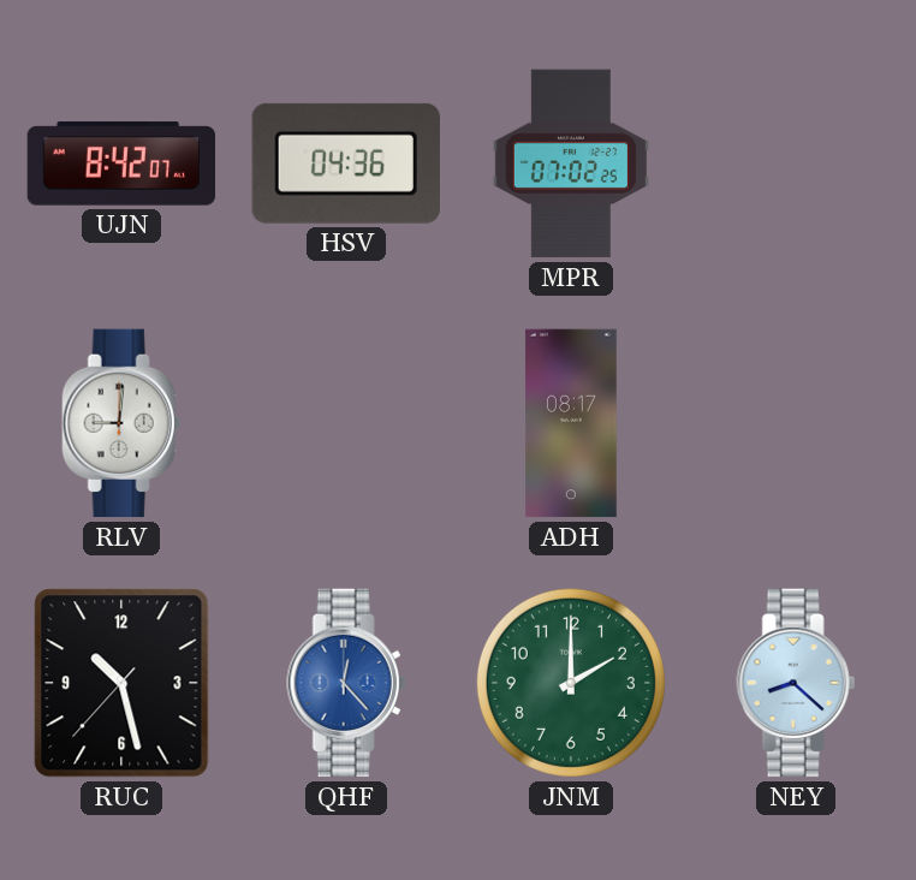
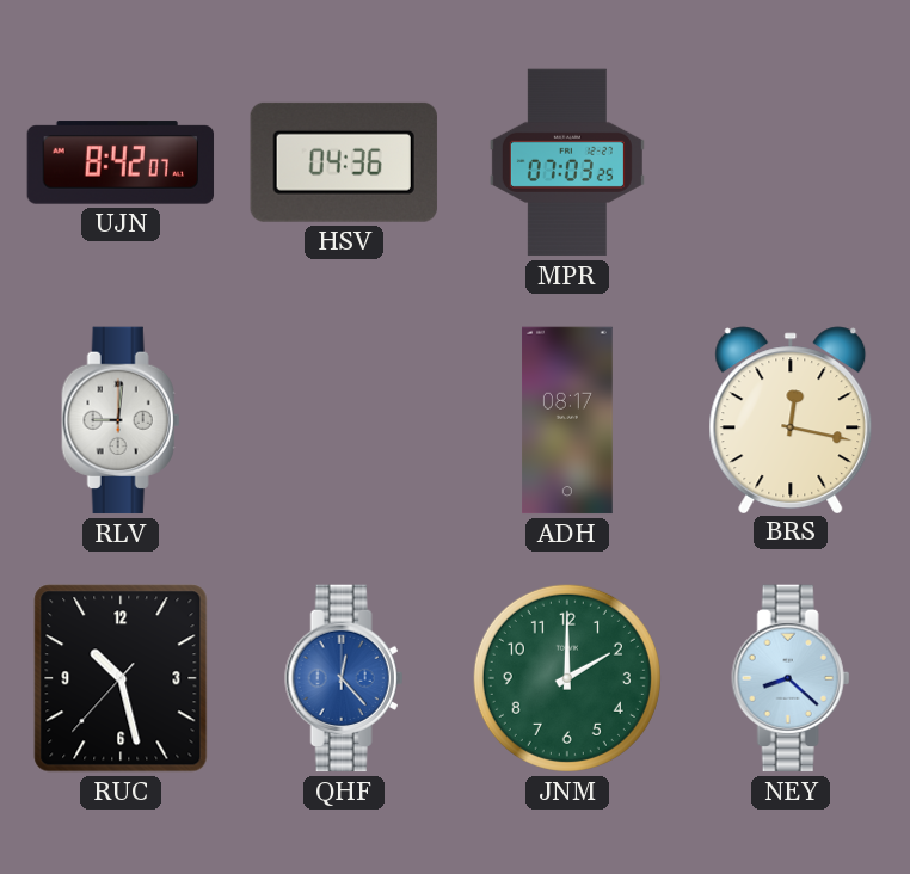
MPR: 07:02 -> 07:03
BRS: none -> 12:17
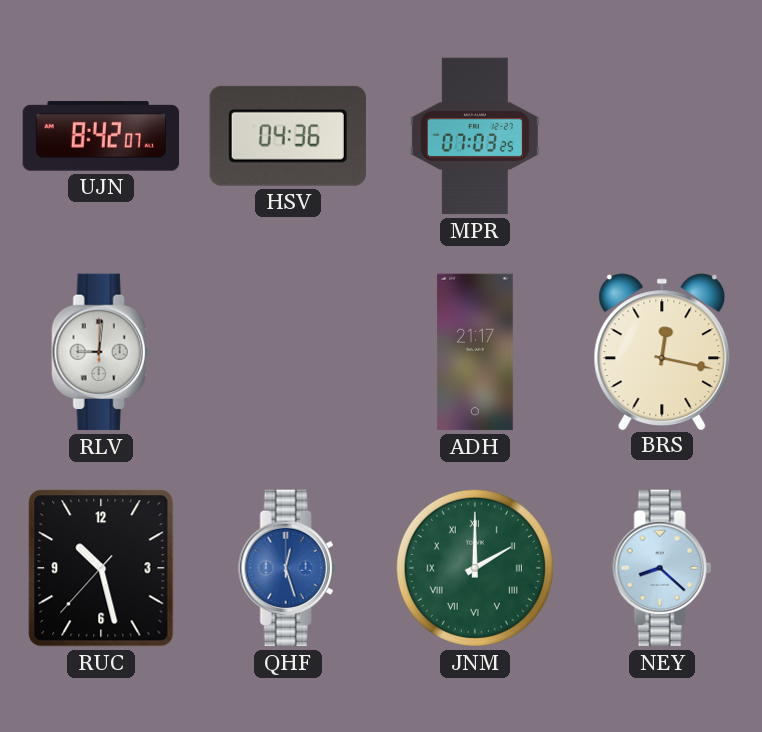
ADH: 08:17 -> 21:17
QHF: 12:23 -> 12:27
JNM numerals: Arabic -> Roman
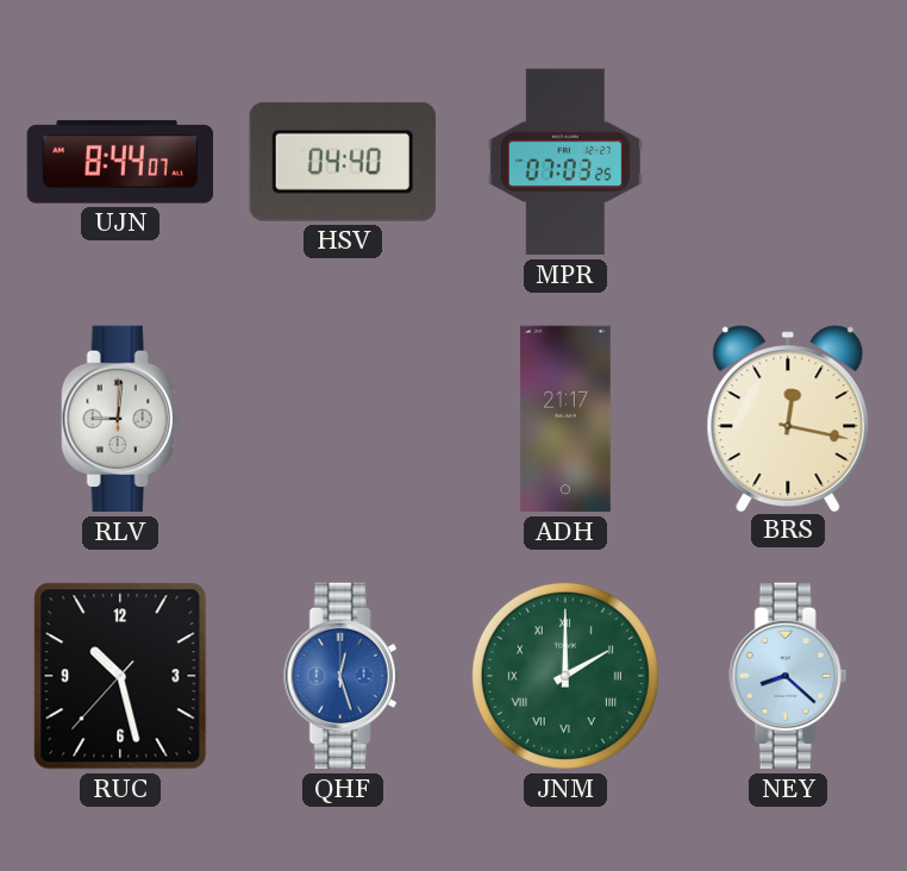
UJN: 8:42 -> 8:44
HSV: 04:36 -> 04:40
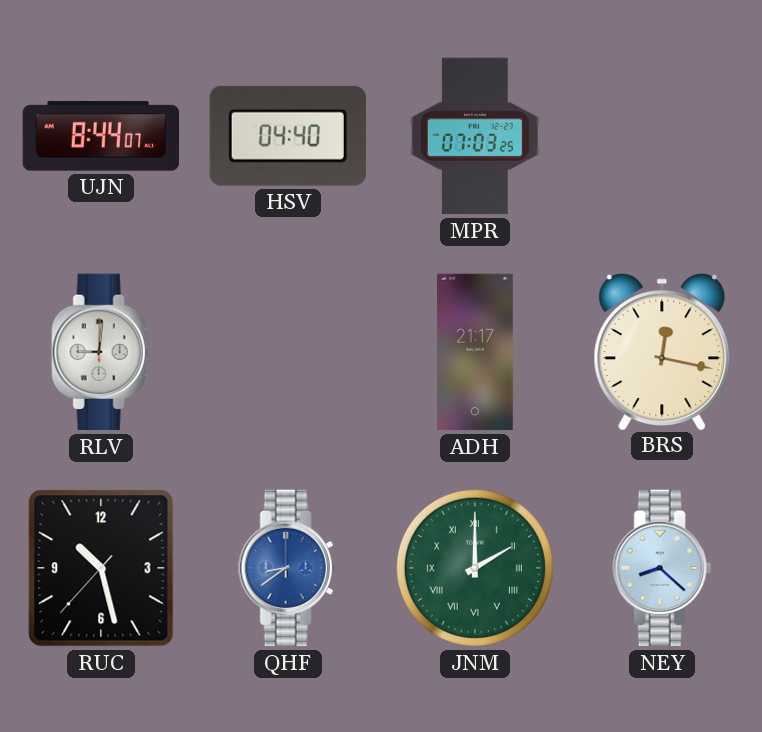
QHF: 12:27 -> 8:39
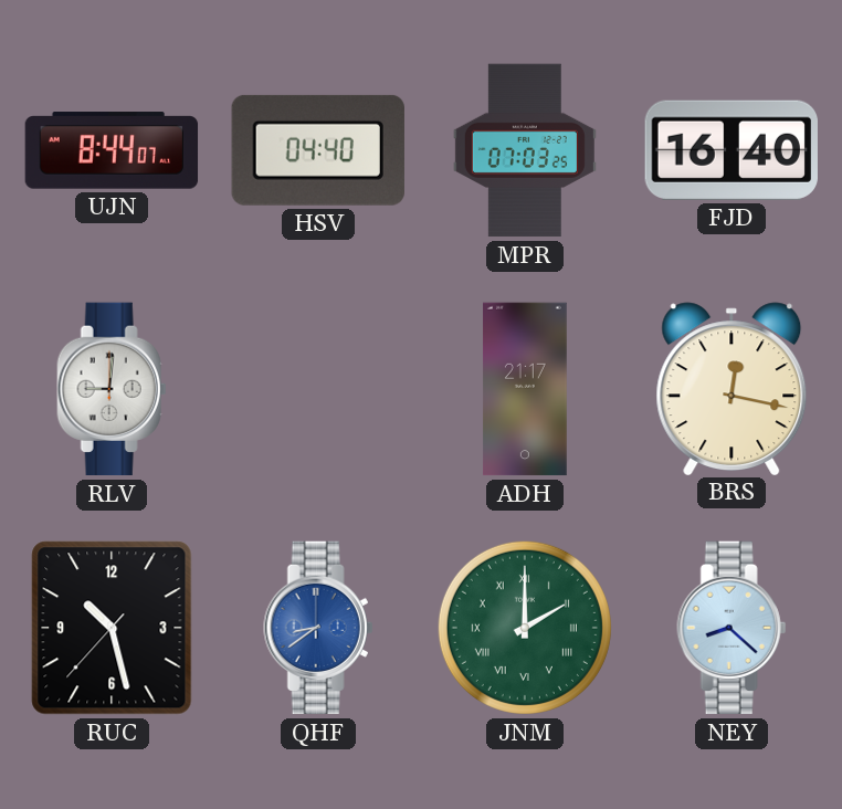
FJD: none -> 16:40
